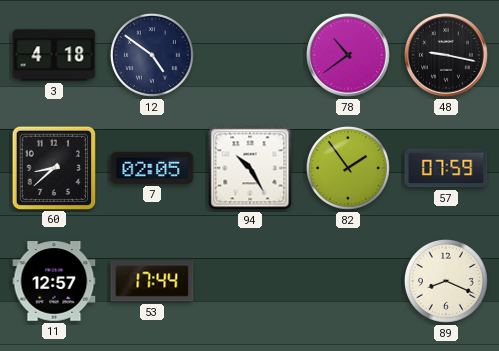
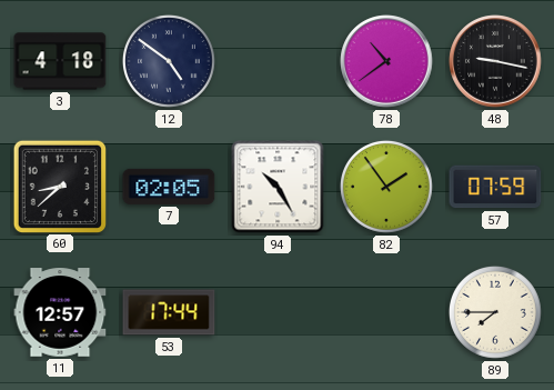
89: 8:19 -> 7:45
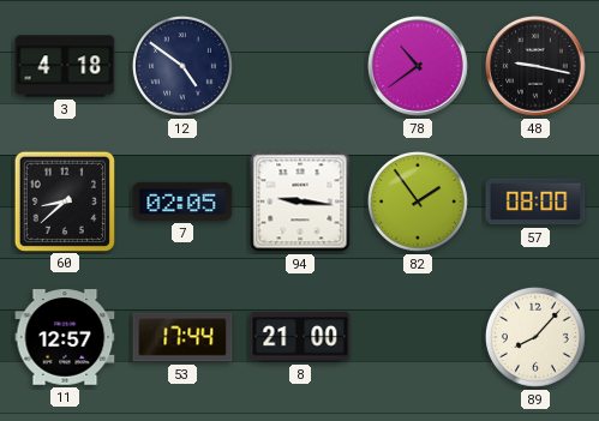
94: 10:25 -> 9:16
57: 07:59 -> 08:00
8: none -> 21:00
89: 7:45 -> 8:07
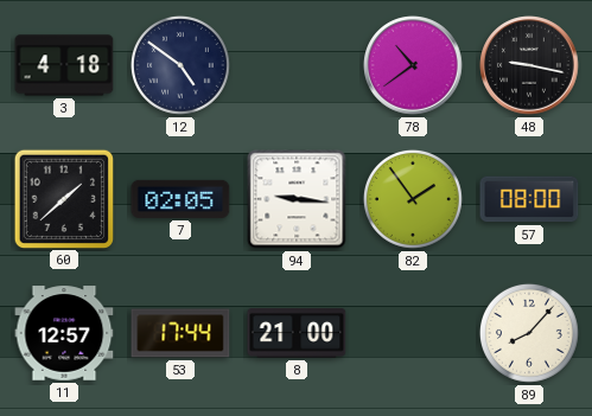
60: 8:38 -> 1:38
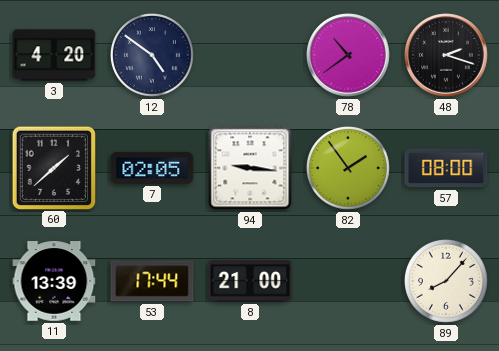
3: 4:18 -> 4:20
48: 9:17 -> 2:18
11: 12:57 -> 13:39
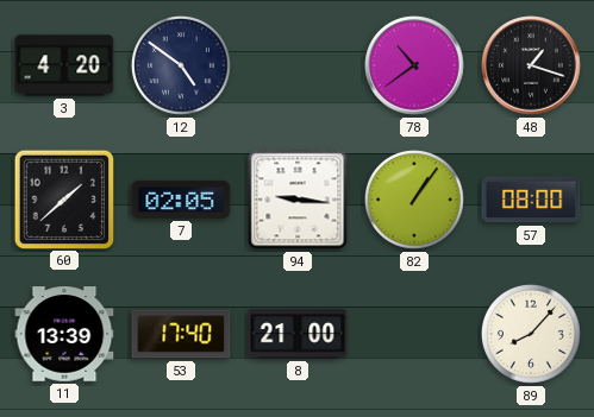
48: 2:18 -> 1:18
82: 1:54 -> 1:06
53: 17:44 -> 17:40
